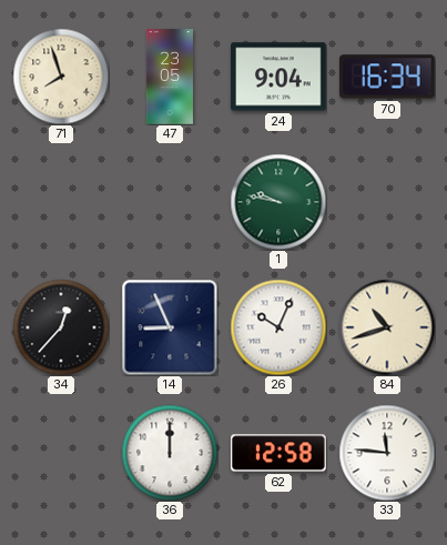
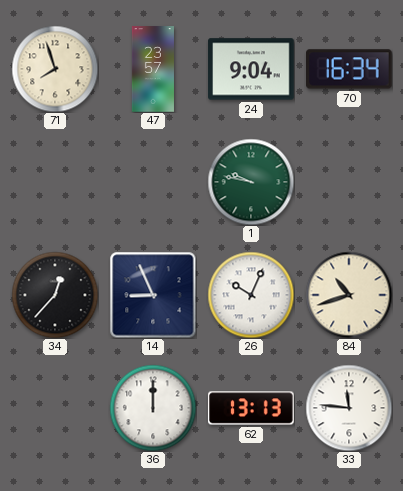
47: 23:05 -> 23:57
62: 12:58 -> 13:13
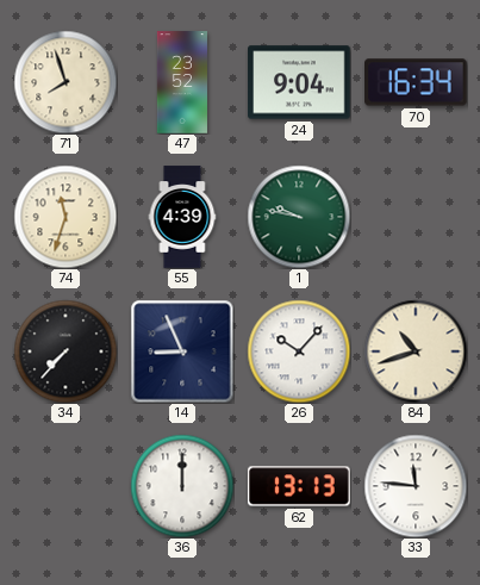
47: 23:57 -> 23:52
74: none -> 11:33
55: none -> 4:39
34: 12:37 -> 7:37
26: 10:04 -> 10:07
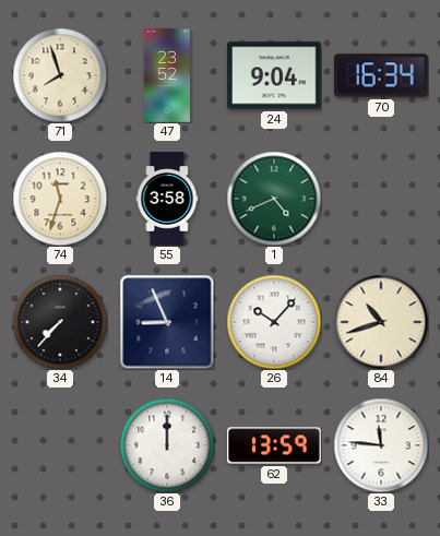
55: 4:39 -> 3:58
1: 9:47 -> 4:41
62: 13:13 -> 13:59
